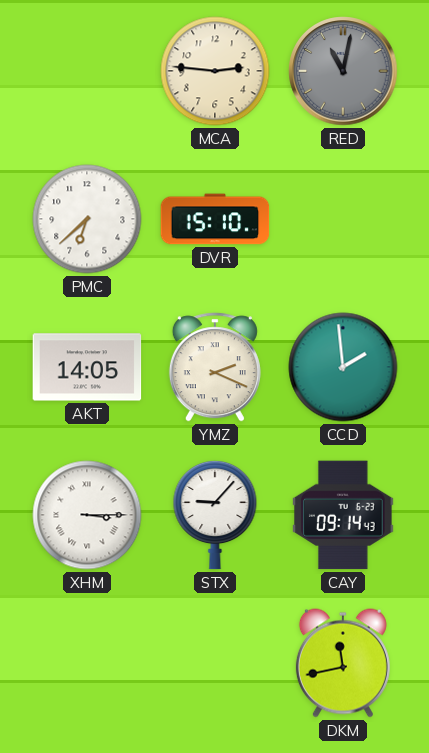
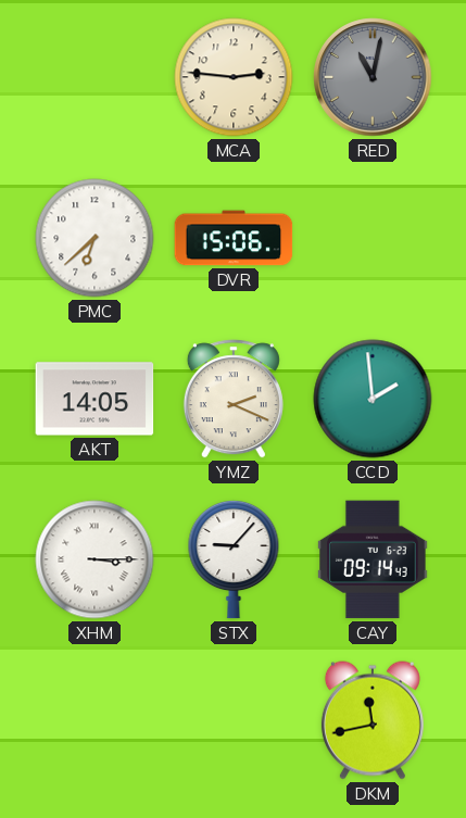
DVR: 15:10 -> 15:06
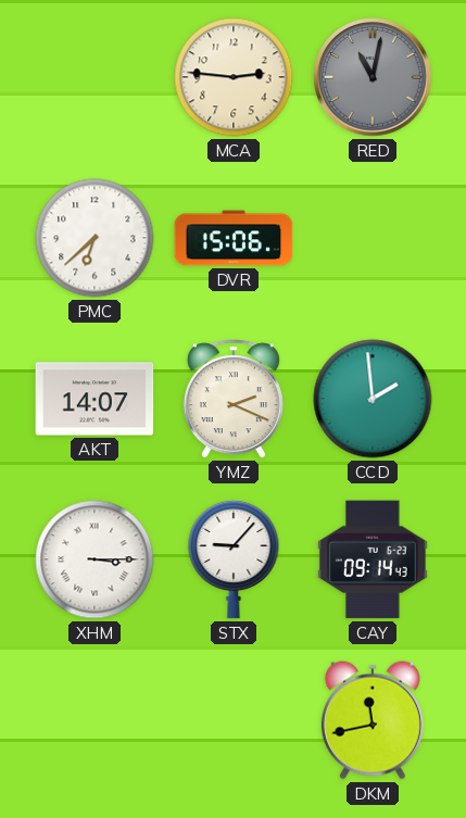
AKT: 14:05 -> 14:07
